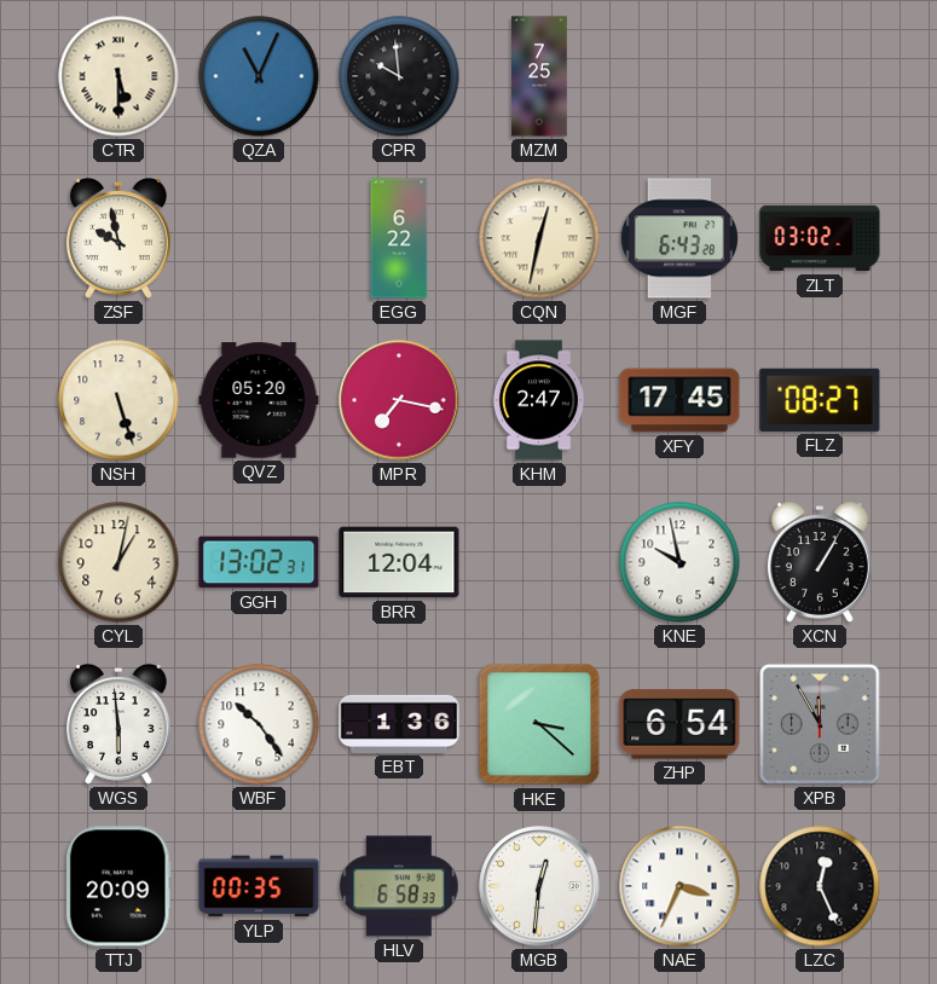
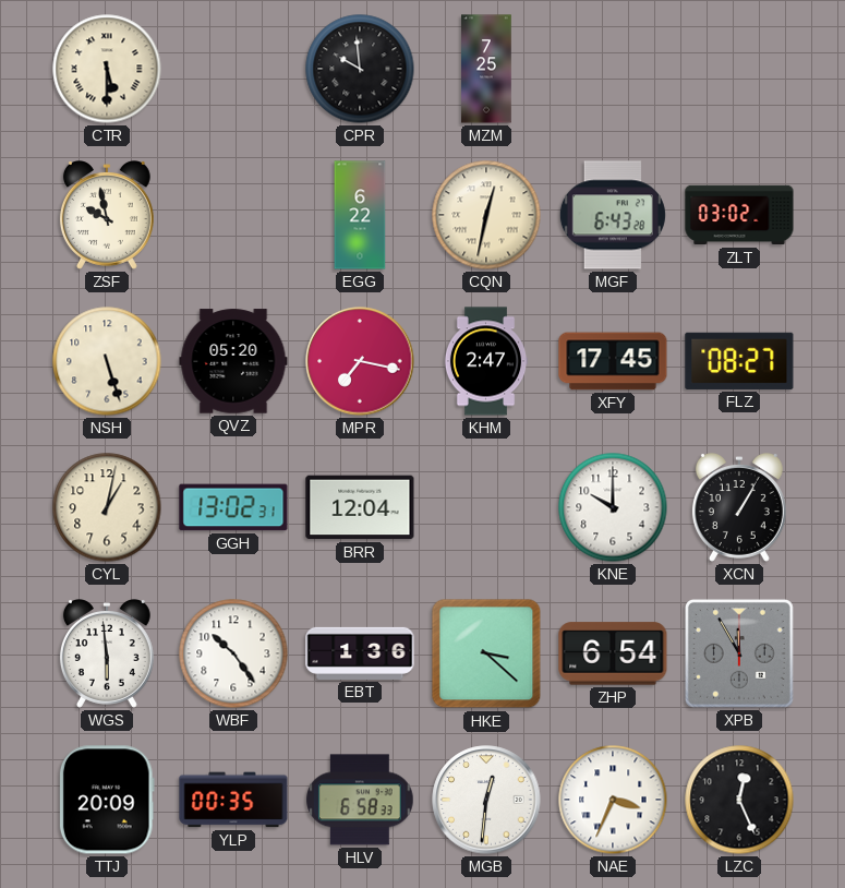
QZA: 11:04 -> none
KNE: 9:58 -> 10:00
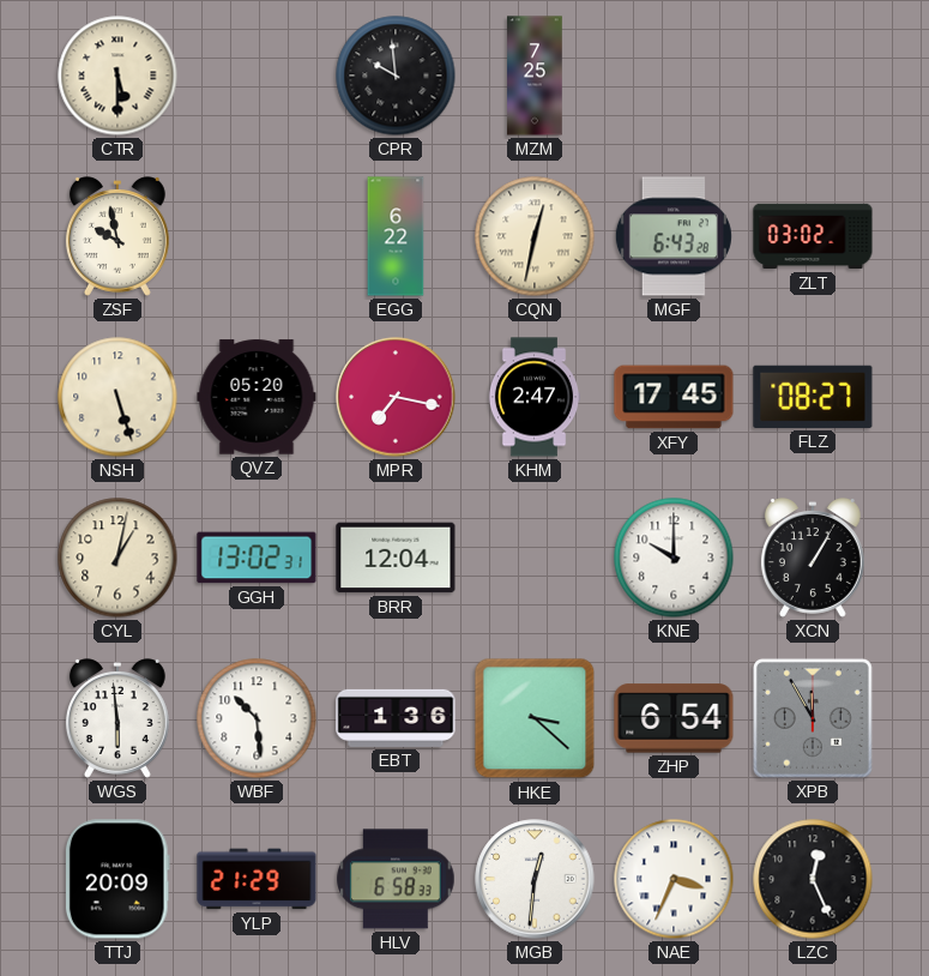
WBF: 10:24 -> 10:29
YLP: 00:35 -> 21:29
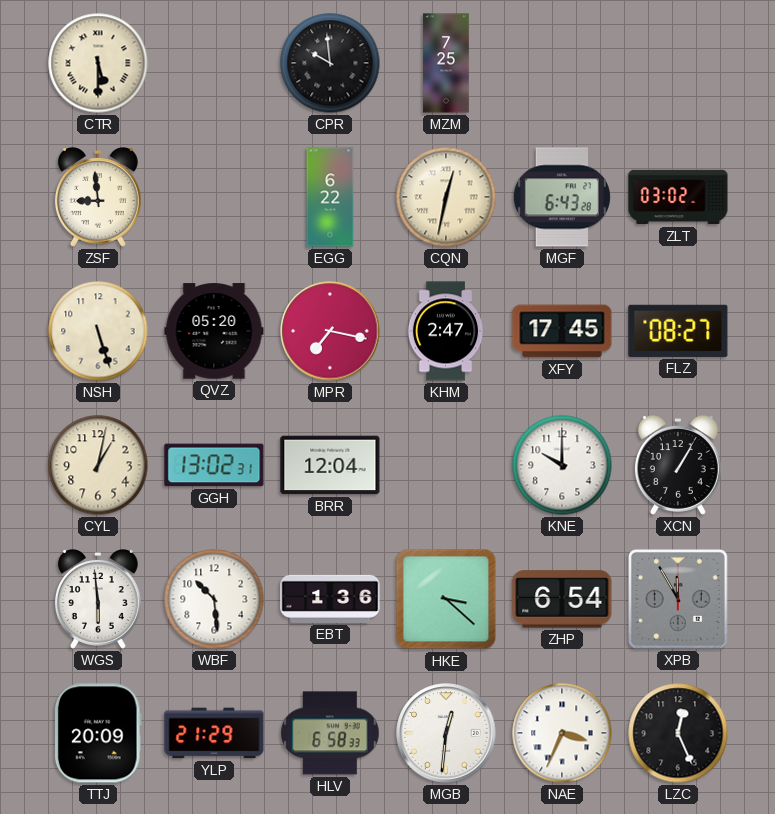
ZSF: 9:58 -> 8:59
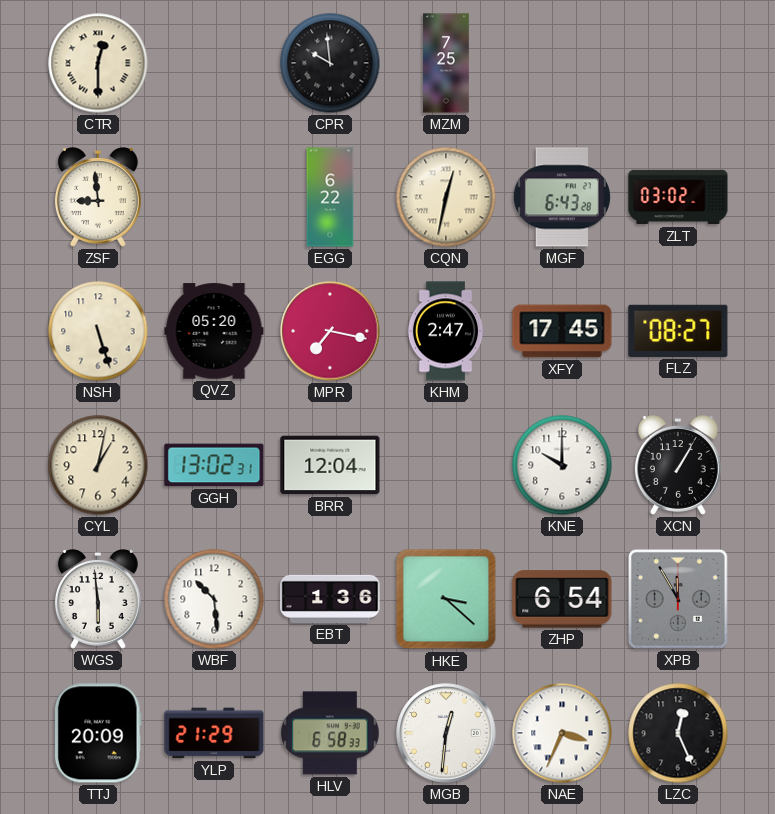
CTR: 5:30 -> 12:30
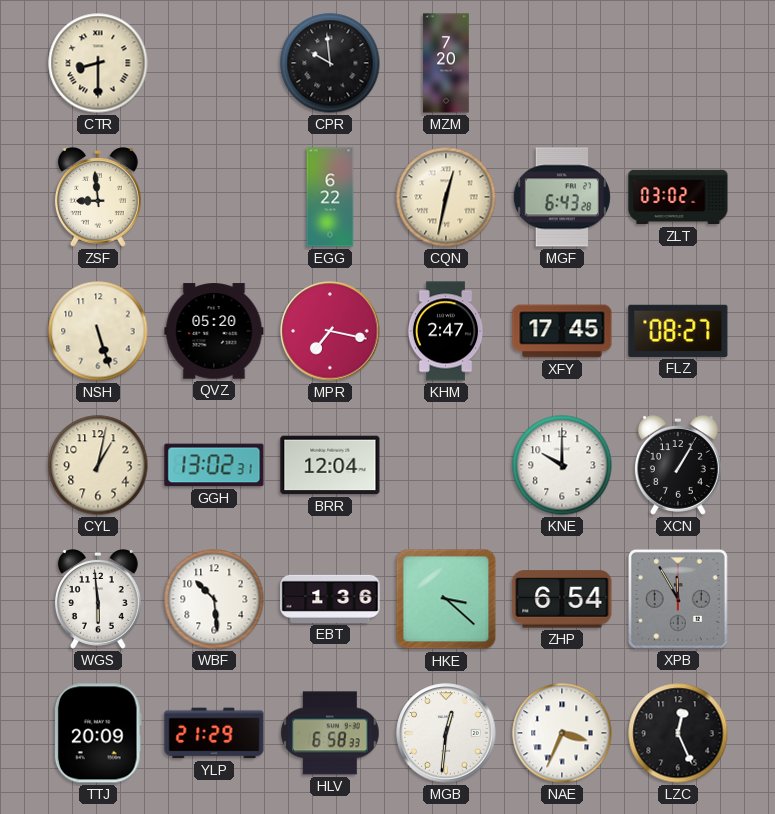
CTR: 12:30 -> 8:30
MZM: 7:25 -> 7:20
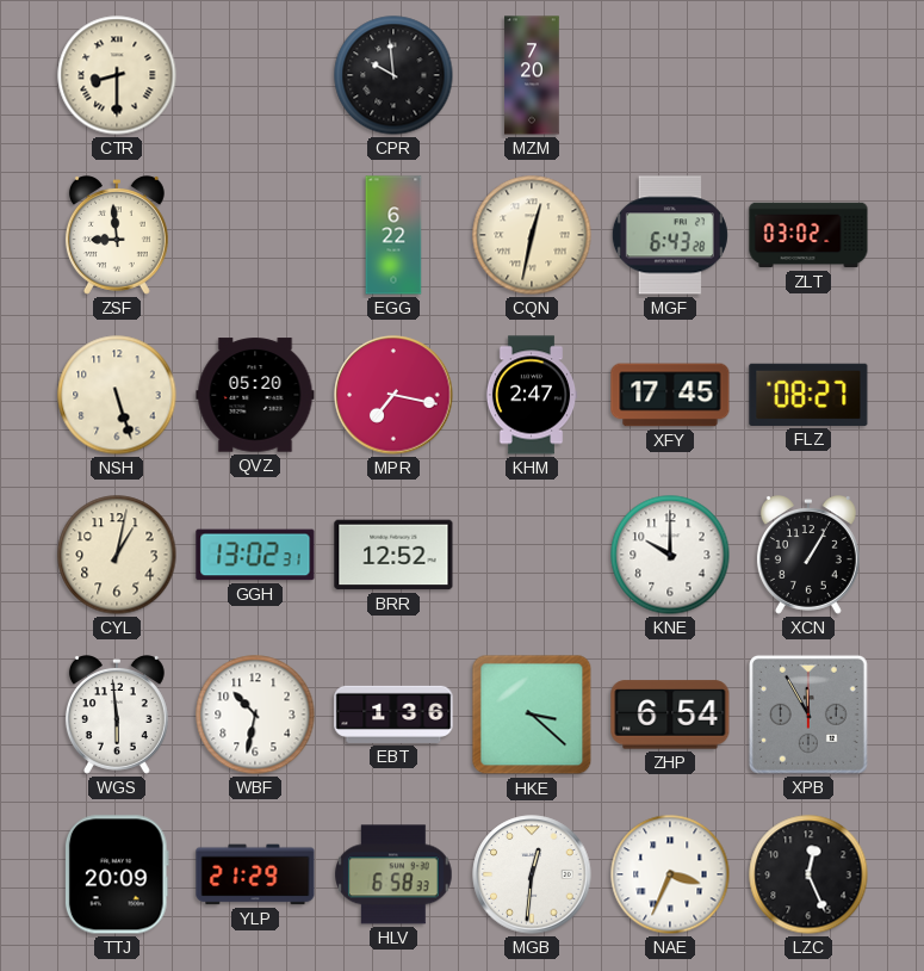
BRR: 12:04 -> 12:52
WBF: 10:29 -> 10:32
